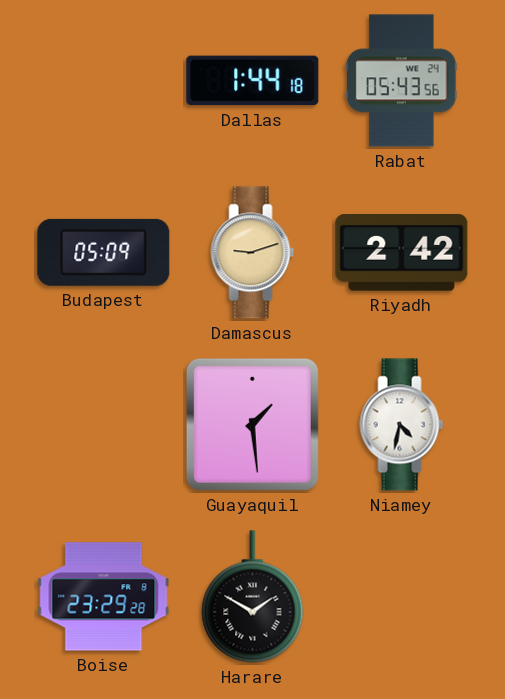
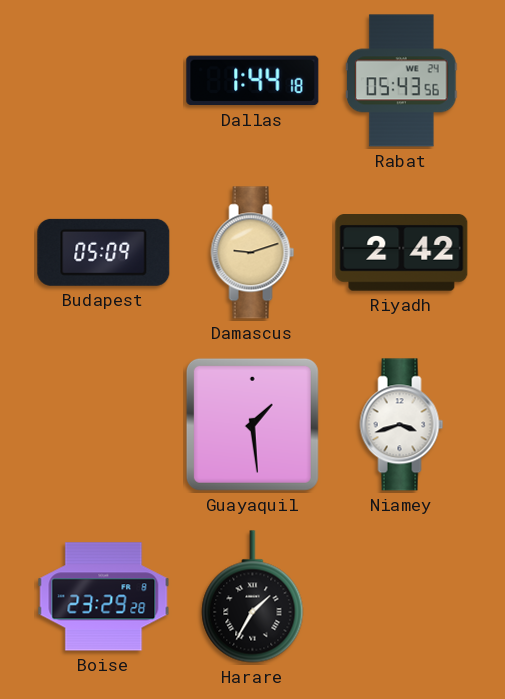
Niamey: 4:32 -> 3:42
Harare: 1:50 -> 1:35
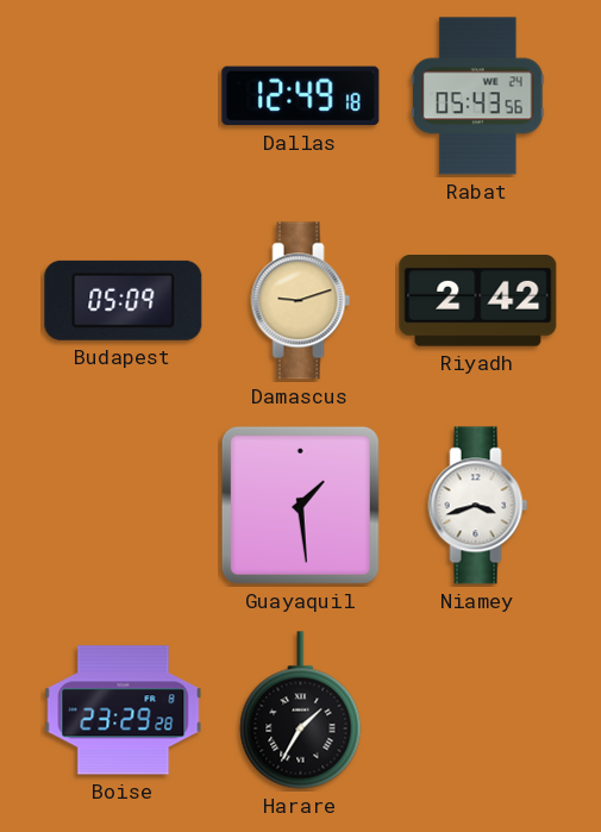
Dallas: 1:44 -> 12:49
